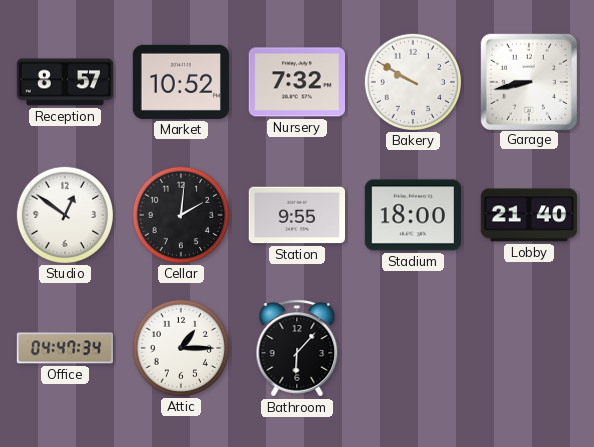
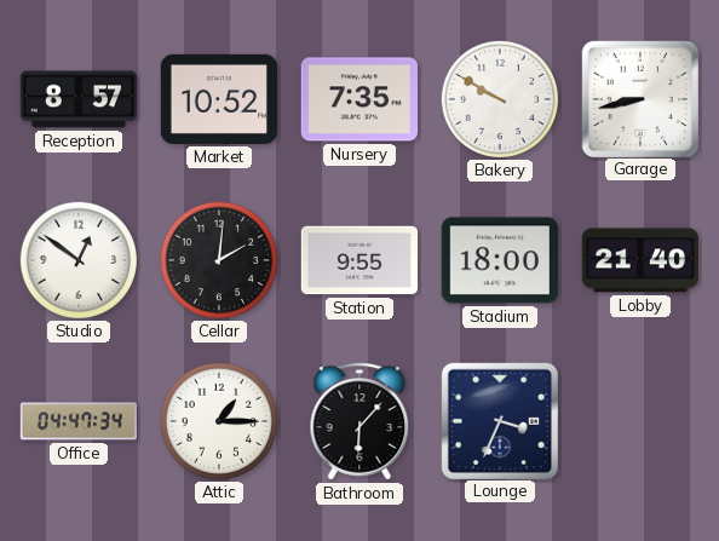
Nursery: 7:32 -> 7:35
Lounge: none -> 3:34
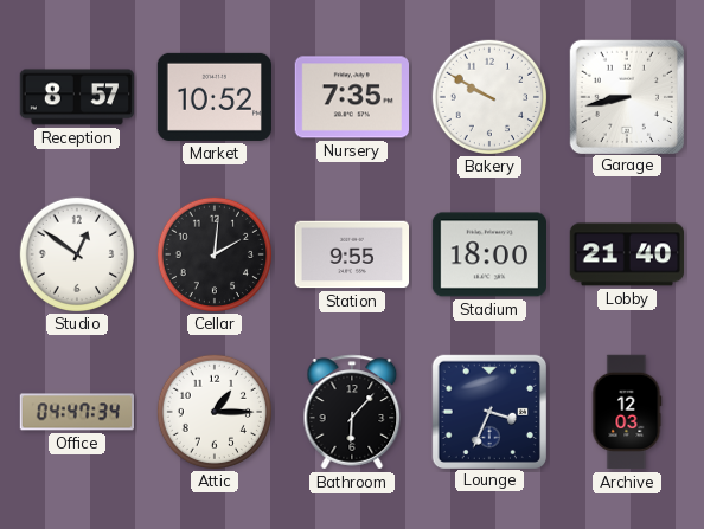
Archive: none -> 12:03
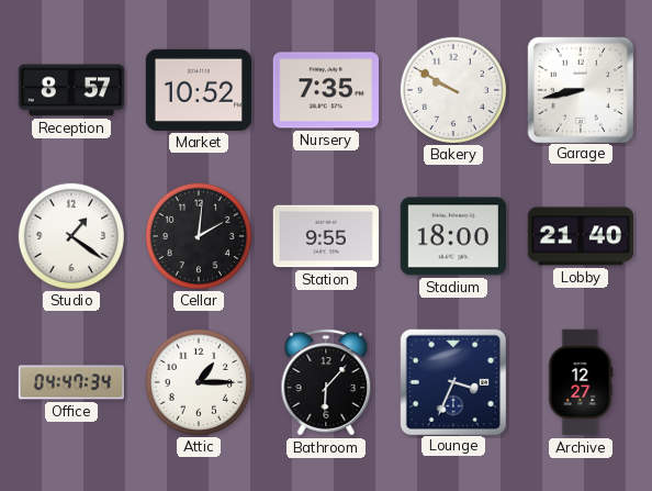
Studio: 12:51 -> 1:21
Archive: 12:03 -> 12:27
